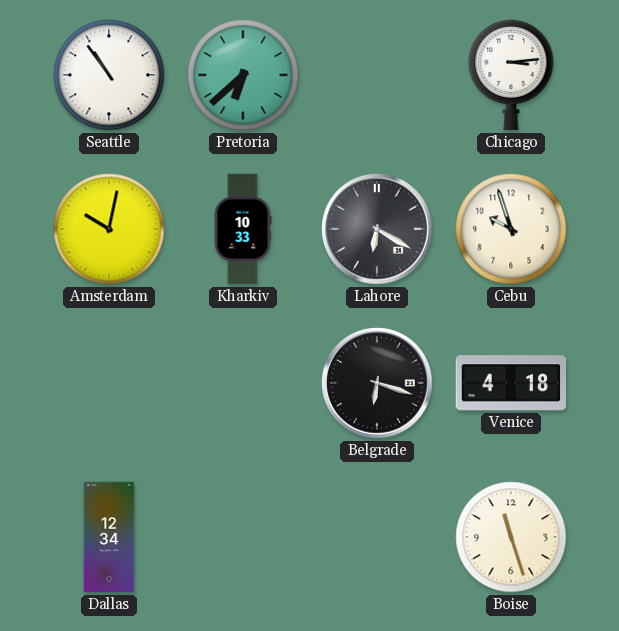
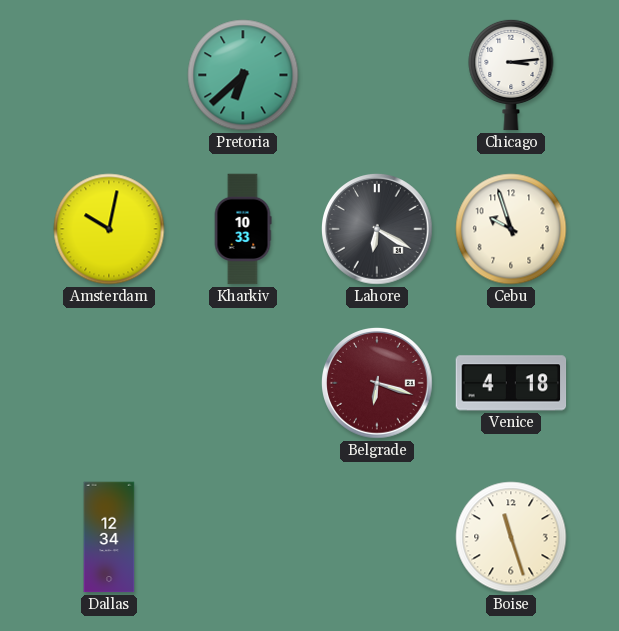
Seattle: 10:54 -> none
Belgrade dial: black -> burgundy
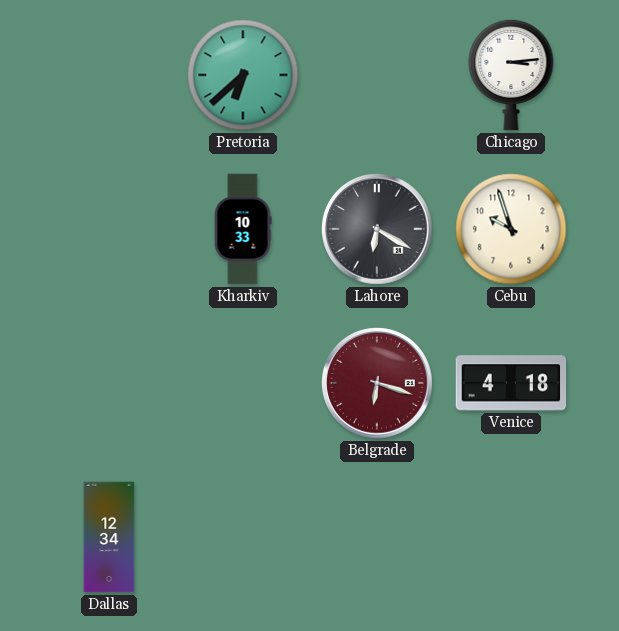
Amsterdam: 10:02 -> none
Boise: 11:27 -> none
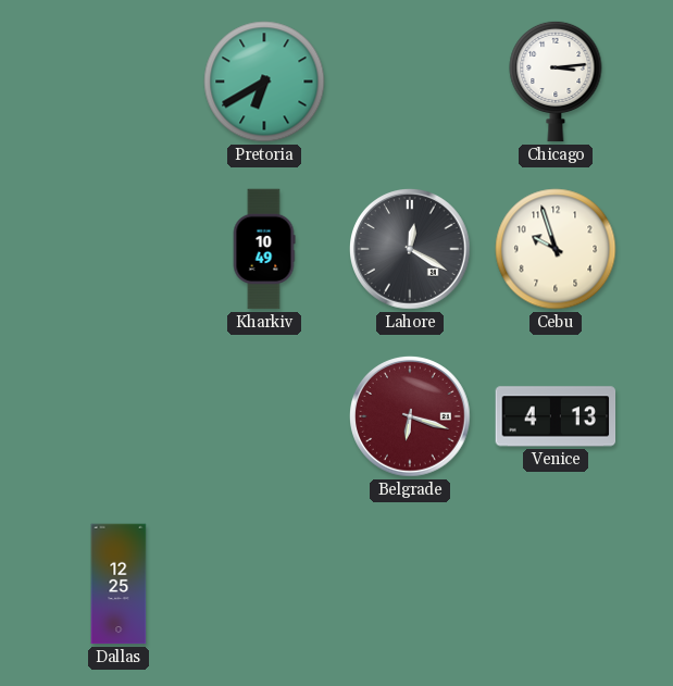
Pretoria: 6:38 -> 6:40
Kharkiv: 10:33 -> 10:49
Lahore: 6:20 -> 12:20
Venice: 4:18 -> 4:13
Dallas: 12:34 -> 12:25
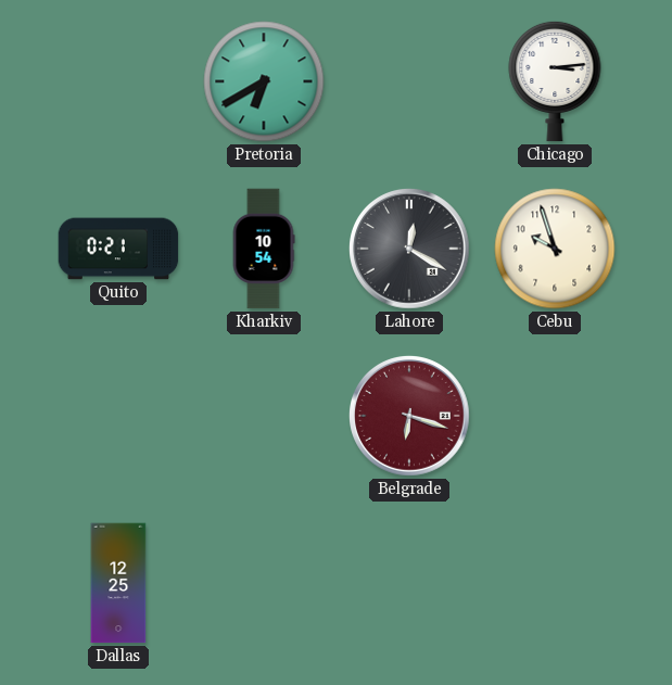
Quito: none -> 0:21
Kharkiv: 10:49 -> 10:54
Venice: 4:13 -> none
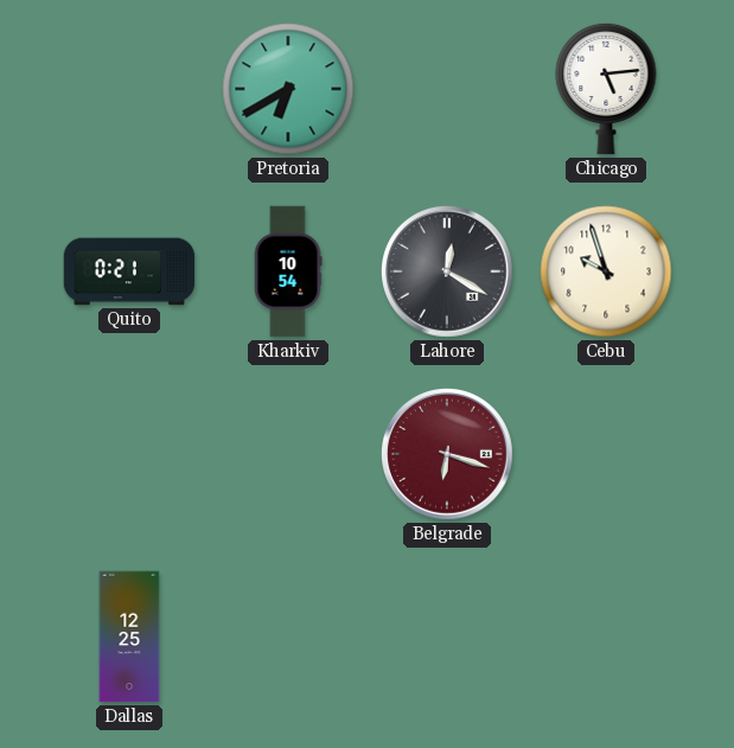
Chicago: 3:14 -> 5:14
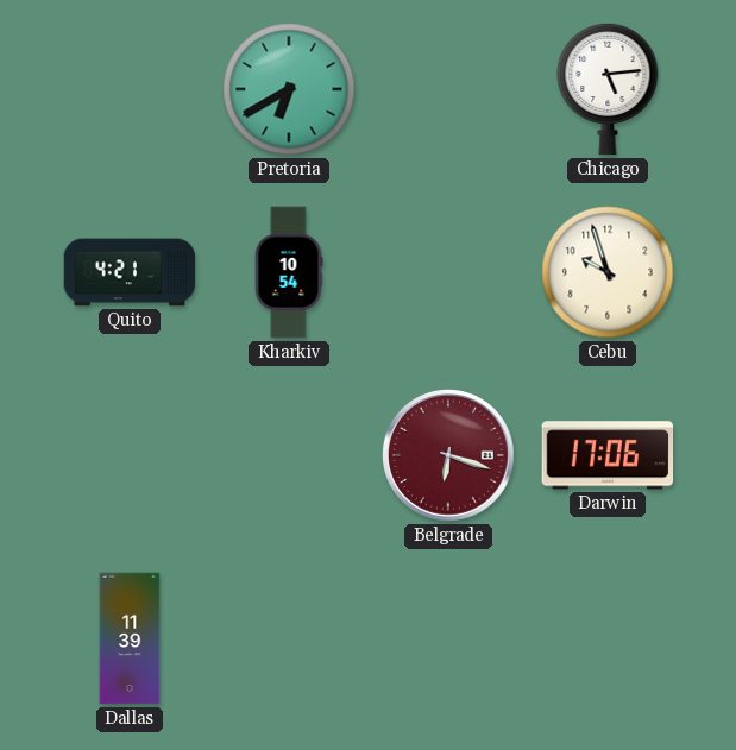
Quito: 0:21 -> 4:21
Lahore: 12:20 -> none
Darwin: none -> 17:06
Dallas: 12:25 -> 11:39
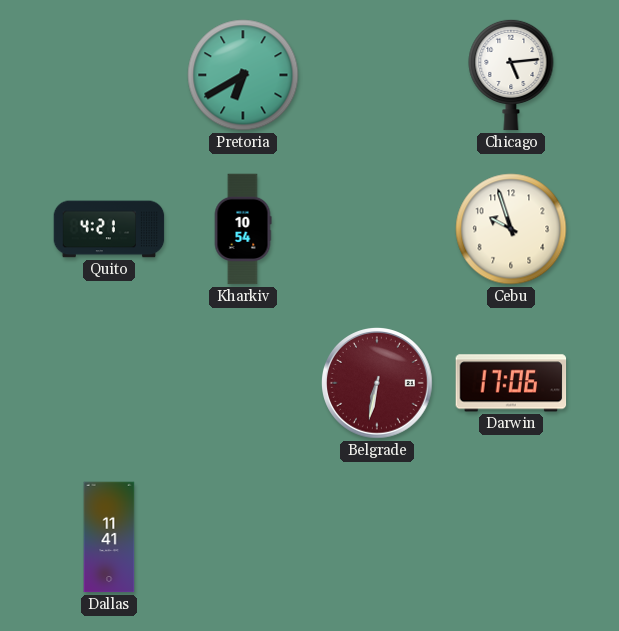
Belgrade: 6:18 -> 6:32
Dallas: 11:39 -> 11:41
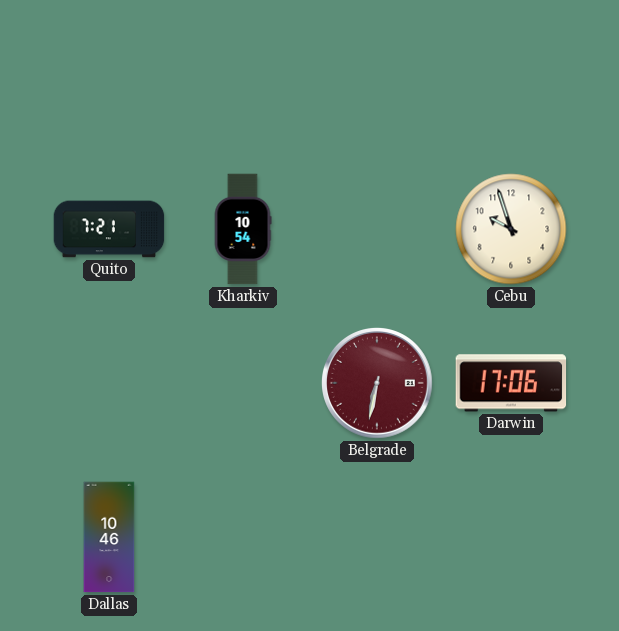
Pretoria: 6:40 -> none
Chicago: 5:14 -> none
Quito: 4:21 -> 7:21
Dallas: 11:41 -> 10:46
